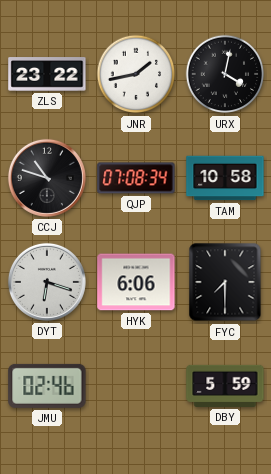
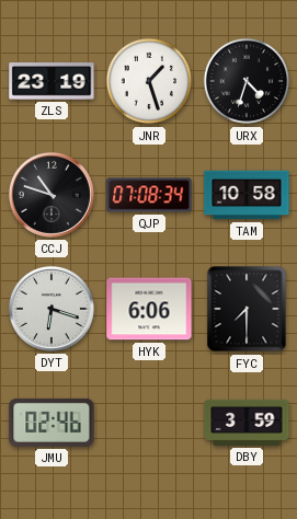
ZLS: 23:22 -> 23:19
JNR: 1:43 -> 1:27
URX: 4:02 -> 4:33
DBY: 5:59 -> 3:59
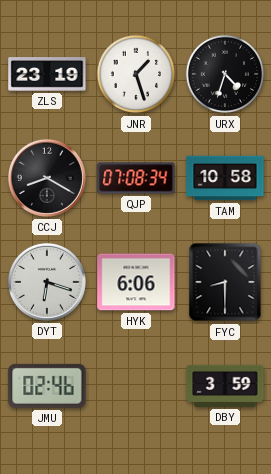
CCJ: 10:48 -> 8:20
FYC: 7:30 -> 8:30
